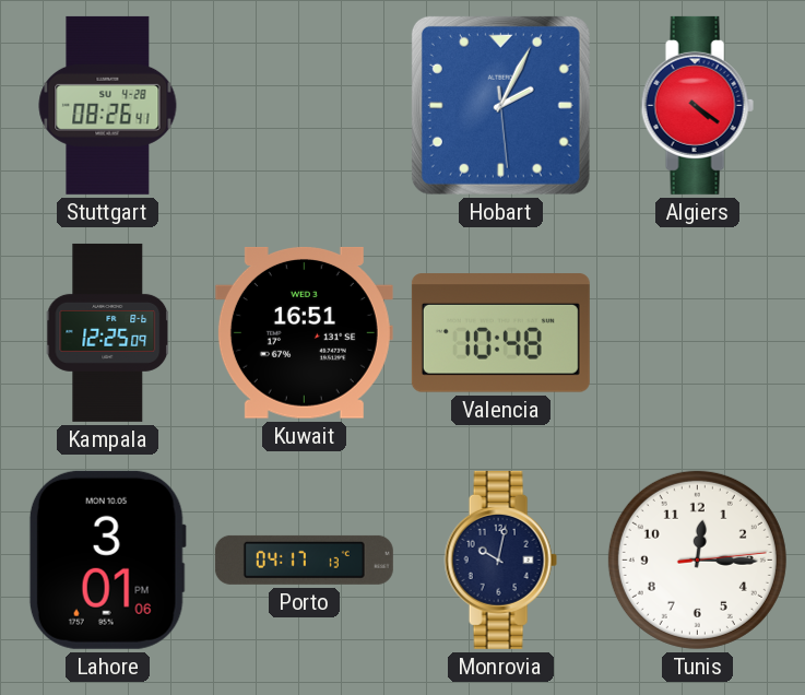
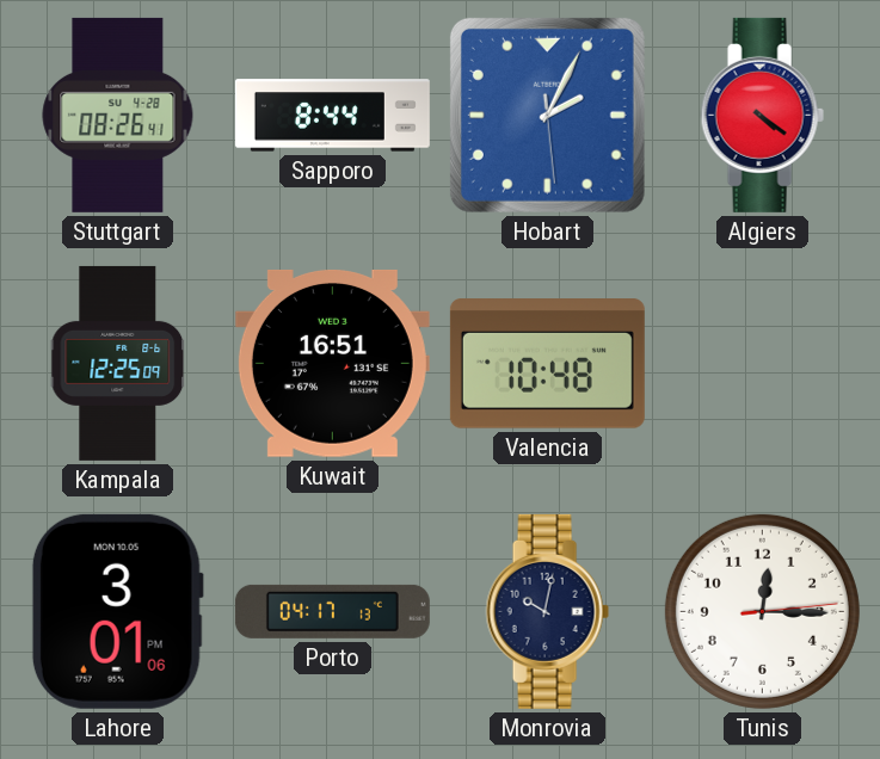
Sapporo: none -> 8:44
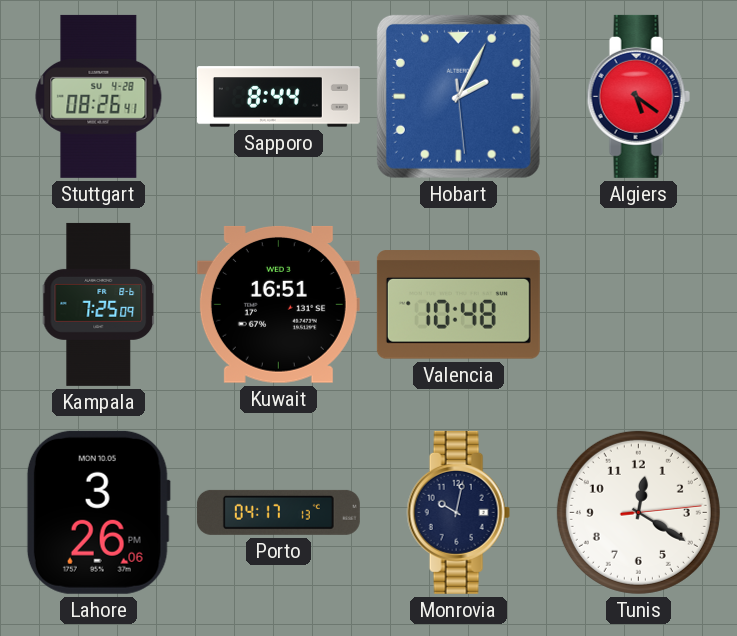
Algiers: 4:21 -> 5:21
Kampala: 12:25 -> 7:25
Lahore: 3:01 -> 3:26
Tunis: 12:15 -> 12:20
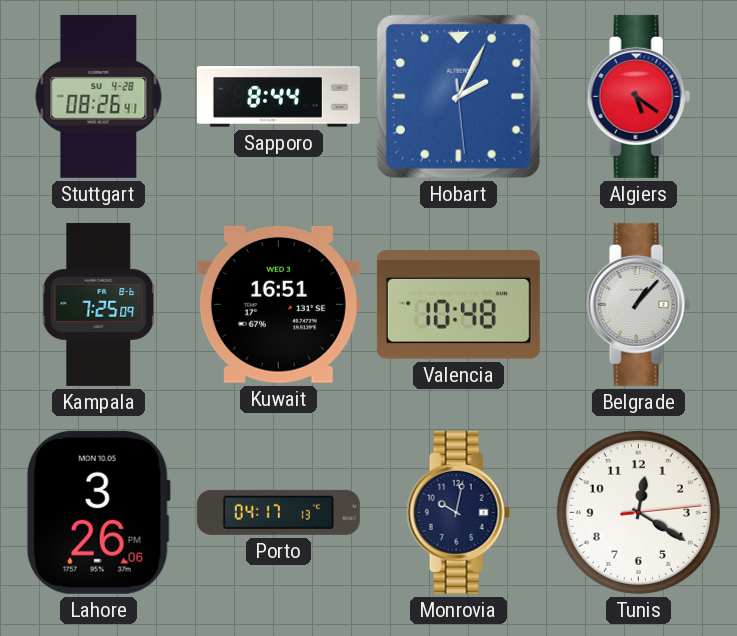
Belgrade: none -> 1:07
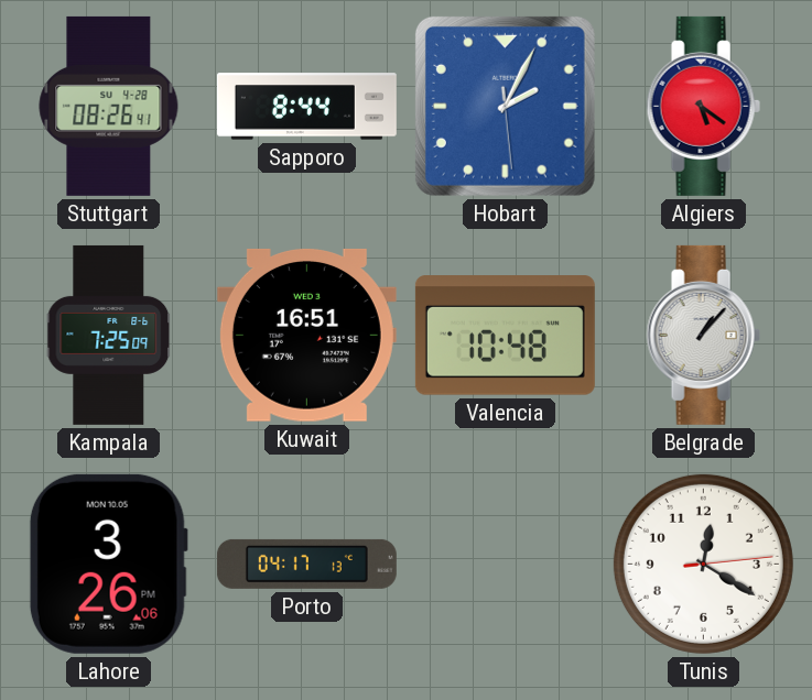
Monrovia: 10:02 -> none
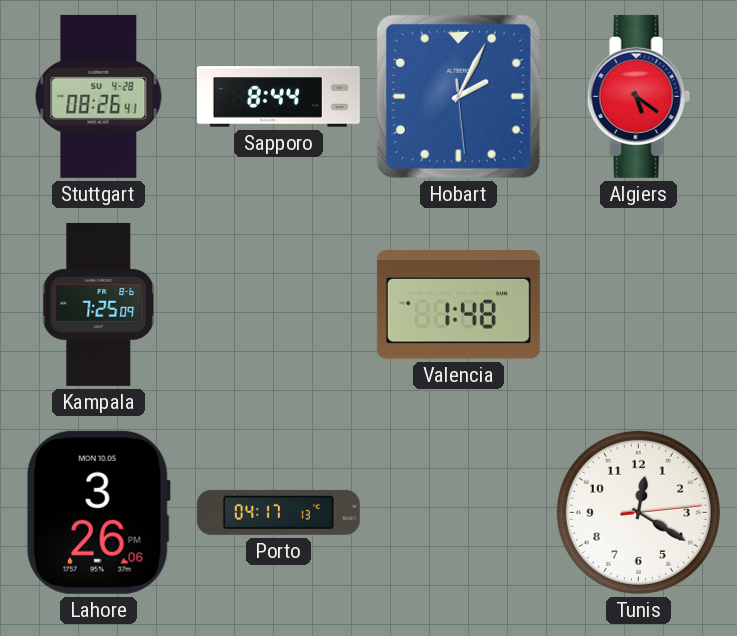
Kuwait: 16:51 -> none
Valencia: 10:48 -> 1:48
Belgrade: 1:07 -> none
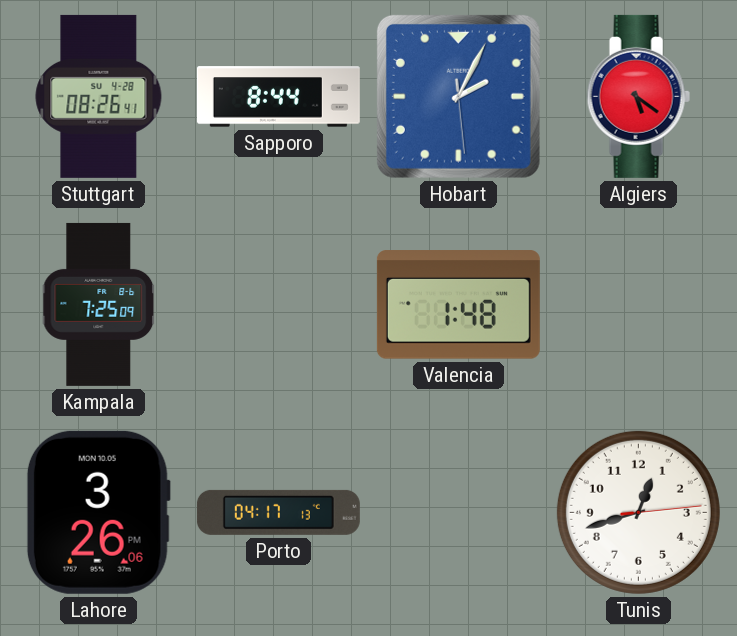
Tunis: 12:20 -> 12:42
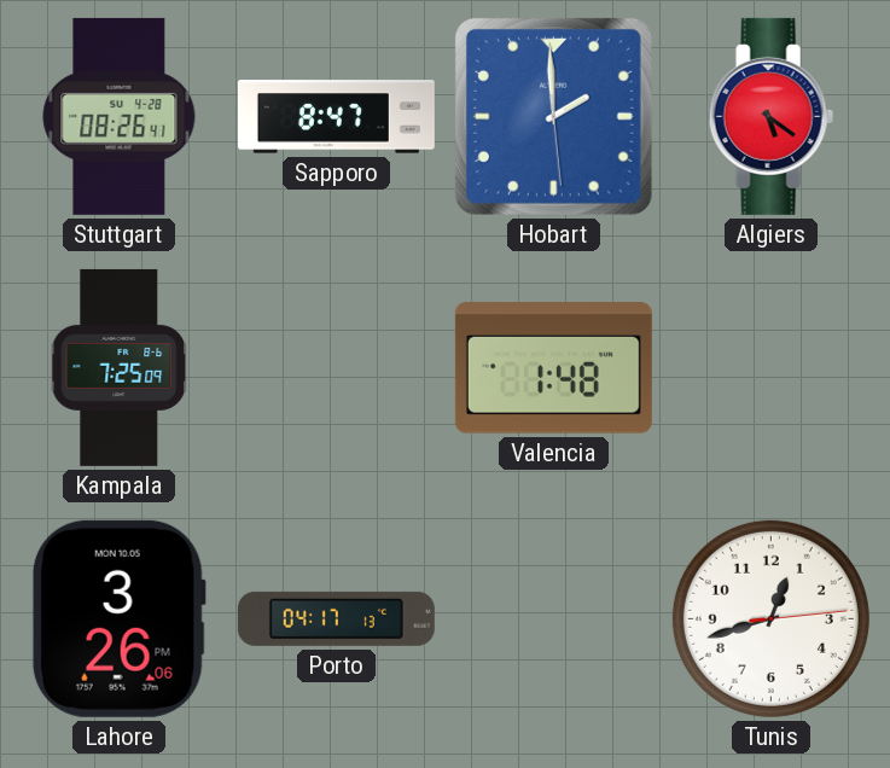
Sapporo: 8:44 -> 8:47
Hobart: 2:04 -> 1:59
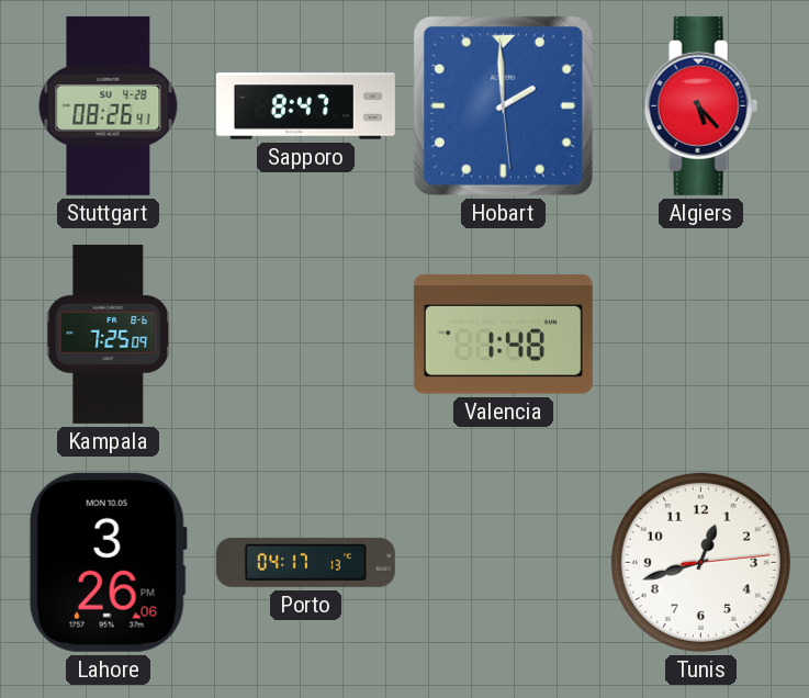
Algiers: 5:21 -> 5:23
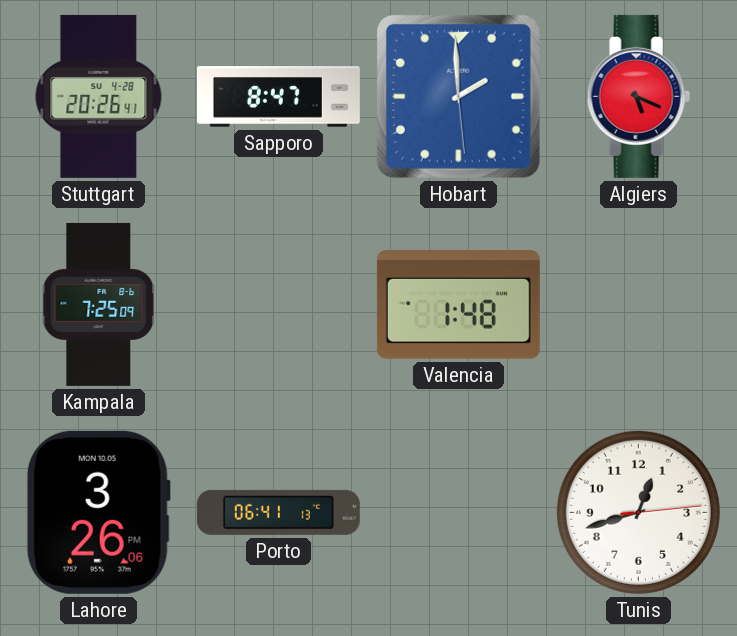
Stuttgart: 08:26 -> 20:26
Algiers: 5:23 -> 5:19
Porto: 04:17 -> 06:41
